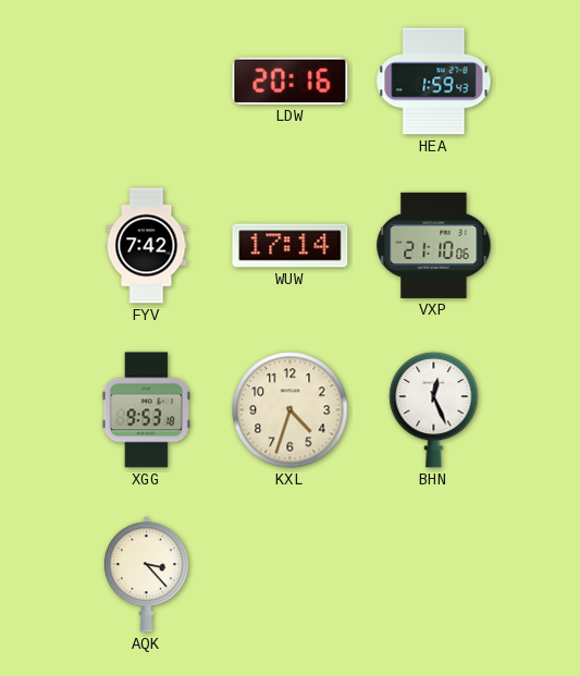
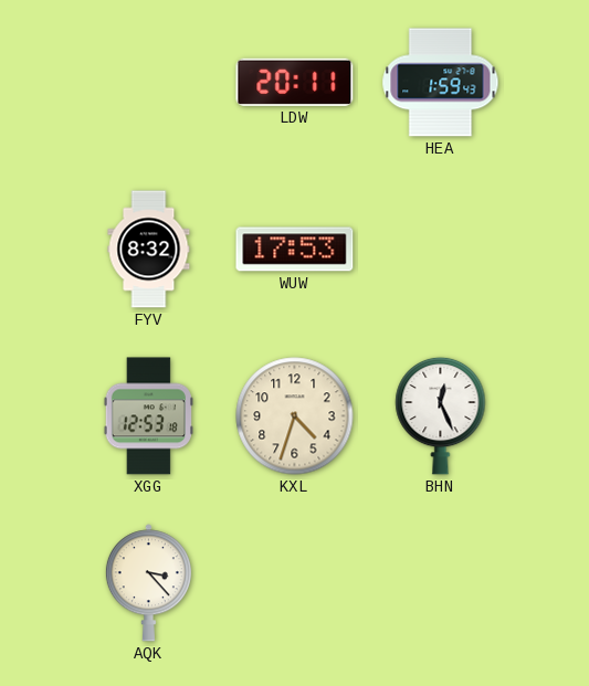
LDW: 20:16 -> 20:11
FYV: 7:42 -> 8:32
WUW: 17:14 -> 17:53
VXP: 21:10 -> none
XGG: 9:53 -> 12:53
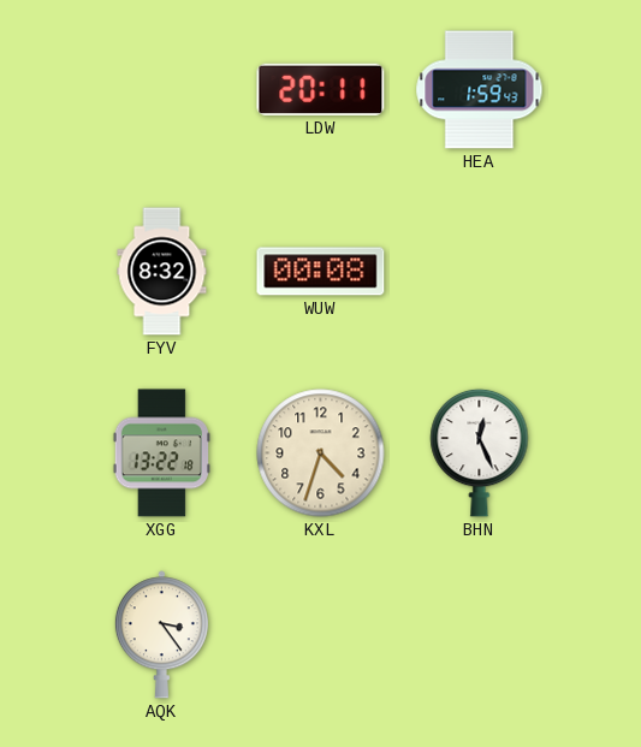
WUW: 17:53 -> 00:08
XGG: 12:53 -> 13:22
AQK: 3:23 -> 3:24
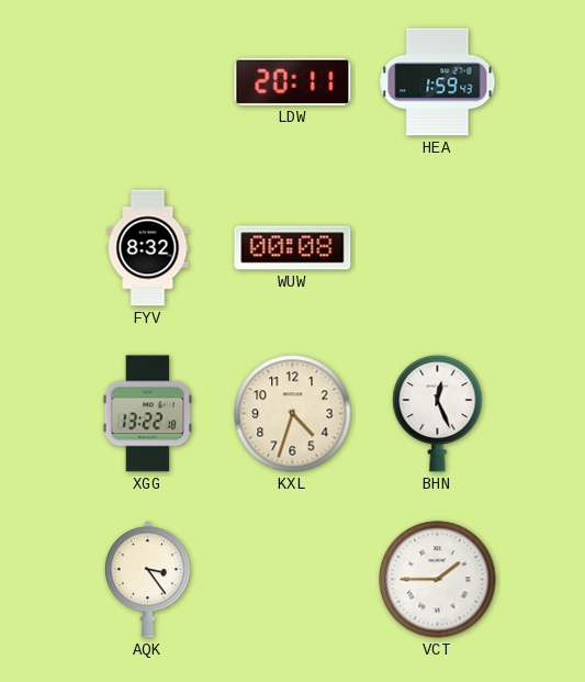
VCT: none -> 1:45
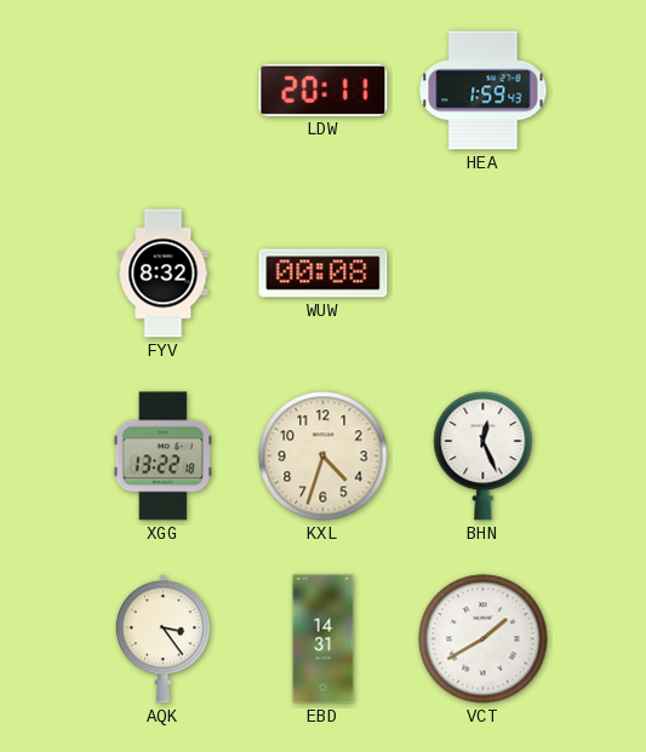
EBD: none -> 14:31
VCT: 1:45 -> 1:40
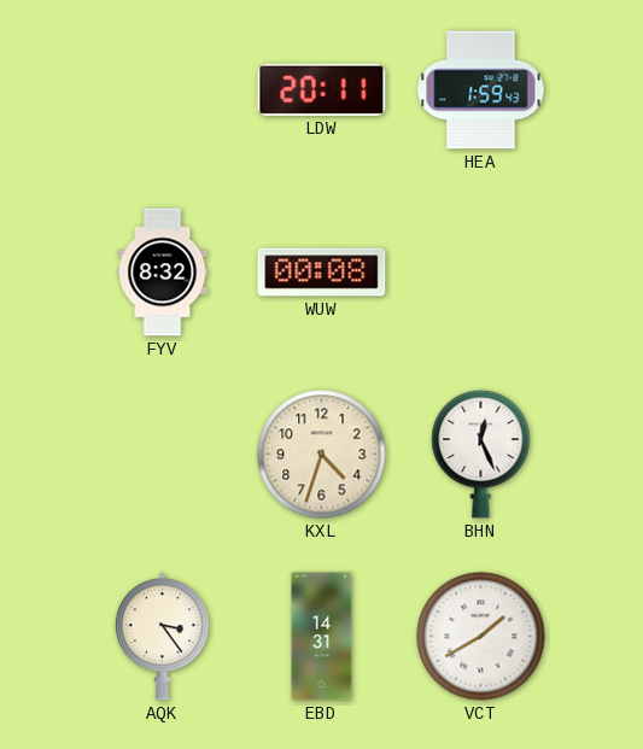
XGG: 13:22 -> none
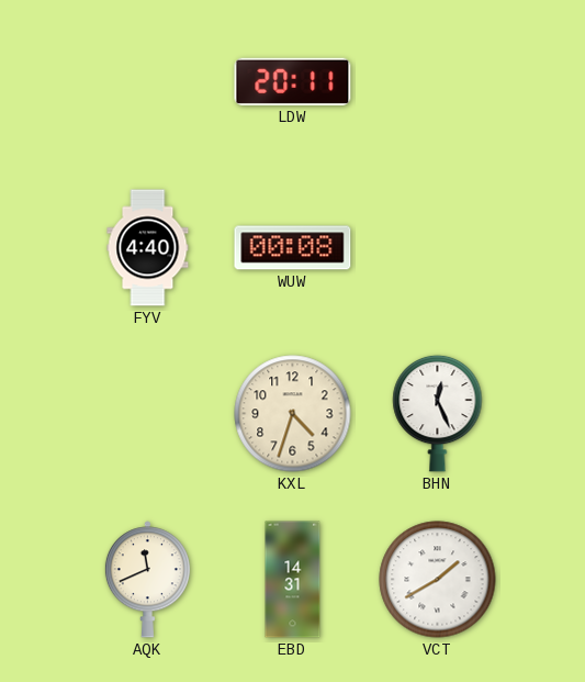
HEA: 1:59 -> none
FYV: 8:32 -> 4:40
AQK: 3:24 -> 11:41
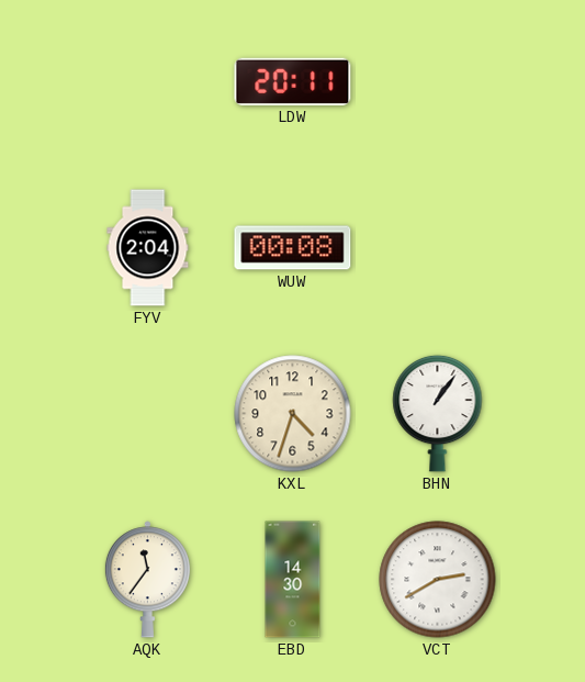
FYV: 4:40 -> 2:04
BHN: 12:26 -> 1:06
AQK: 11:41 -> 11:36
EBD: 14:31 -> 14:30
VCT: 1:40 -> 2:40
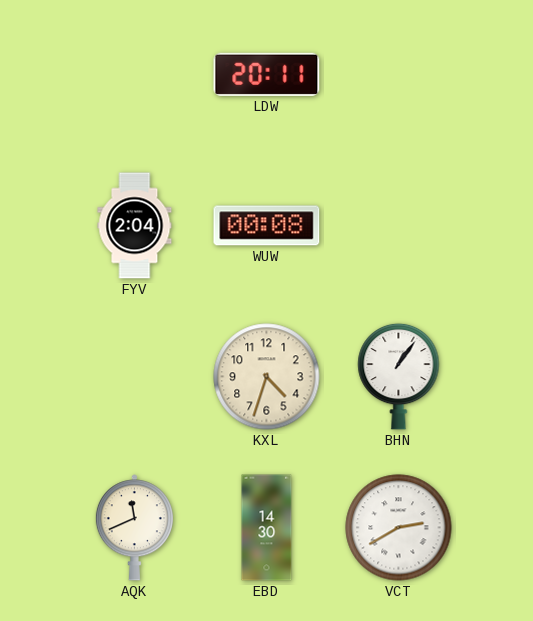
AQK: 11:36 -> 11:41
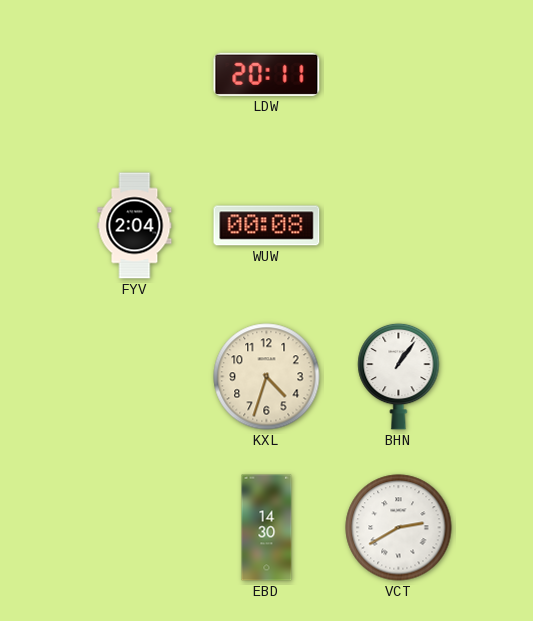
AQK: 11:41 -> none
